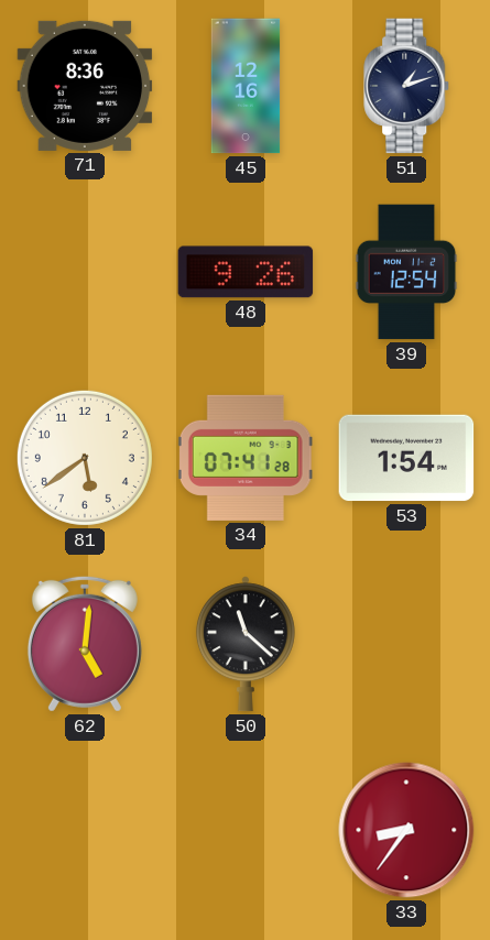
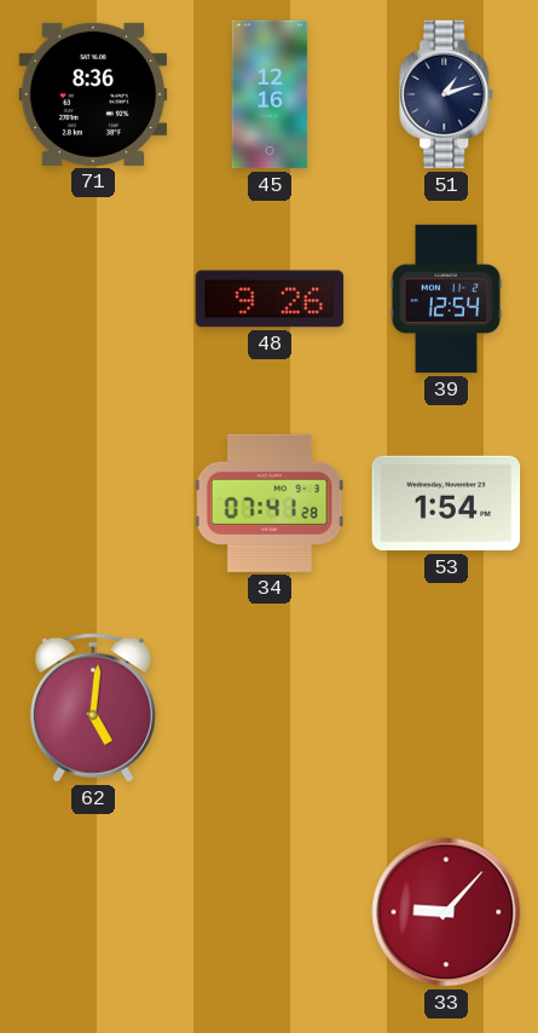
81: 5:39 -> none
50: 11:22 -> none
33: 8:36 -> 9:07
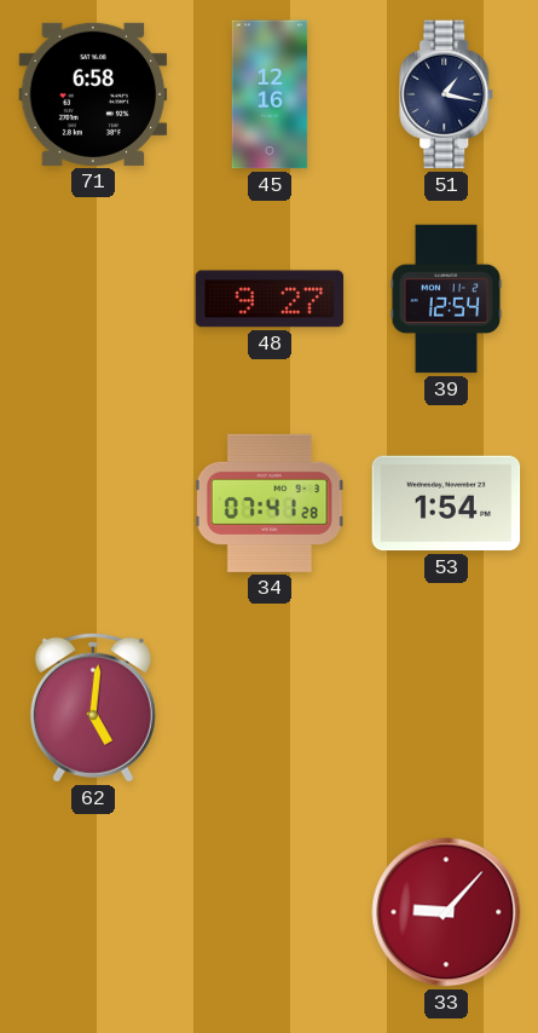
71: 8:36 -> 6:58
51: 1:12 -> 1:17
48: 9:26 -> 9:27
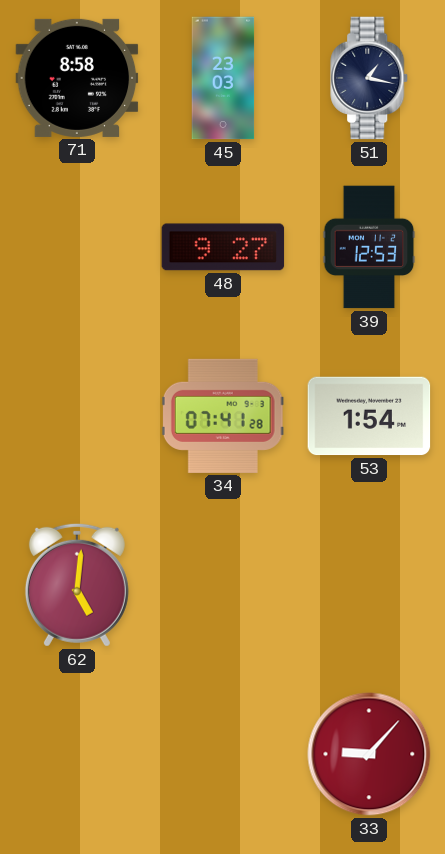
71: 6:58 -> 8:58
45: 12:16 -> 23:03
39: 12:54 -> 12:53
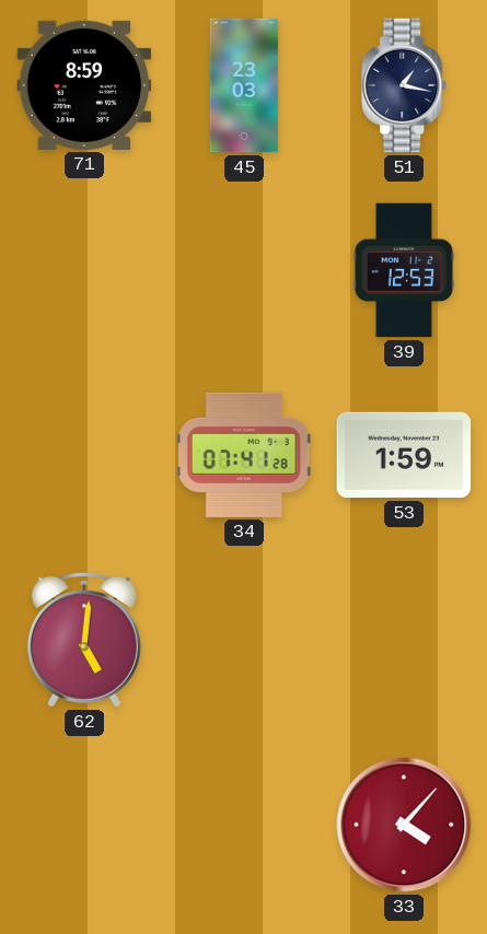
71: 8:58 -> 8:59
48: 9:27 -> none
53: 1:54 -> 1:59
33: 9:07 -> 4:07
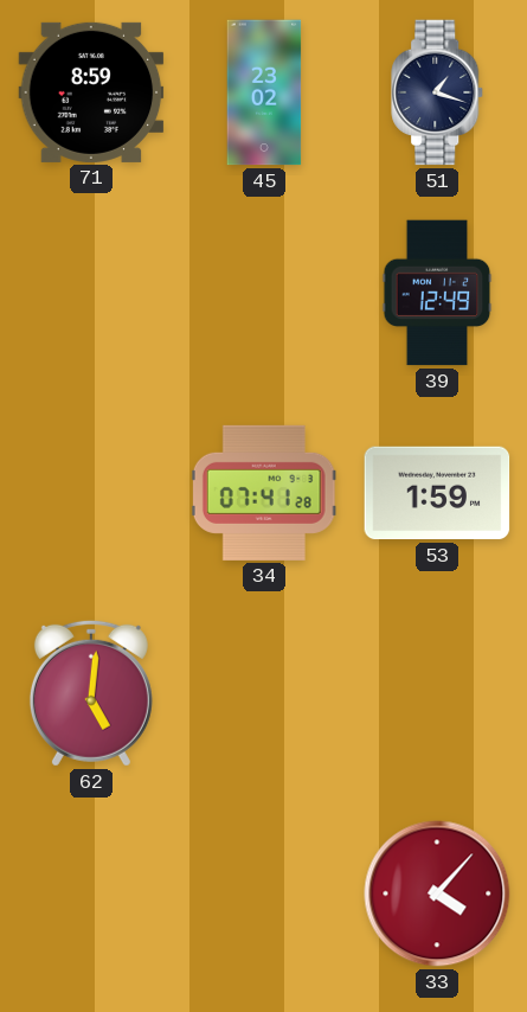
45: 23:03 -> 23:02
51: 1:17 -> 1:18
39: 12:53 -> 12:49
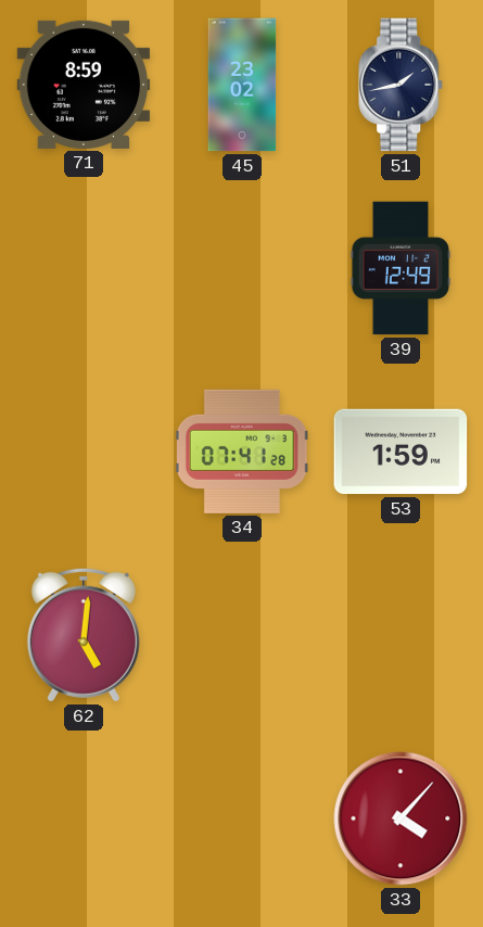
51: 1:18 -> 1:43
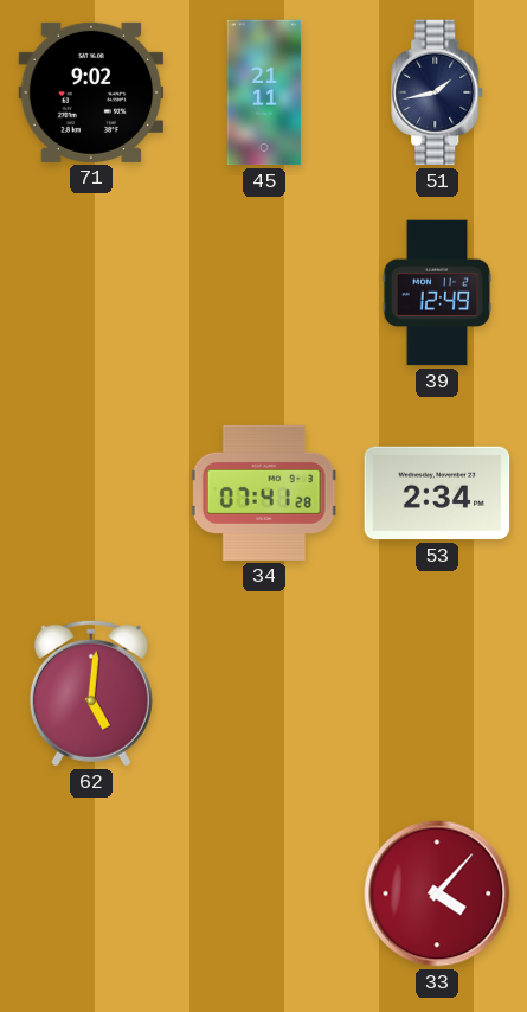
71: 8:59 -> 9:02
45: 23:02 -> 21:11
53: 1:59 -> 2:34
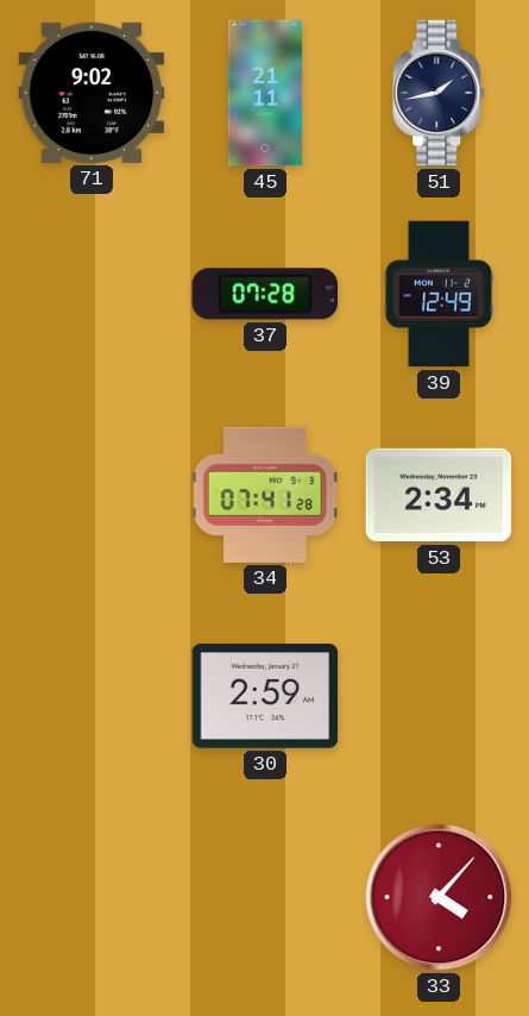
37: none -> 07:28
62: 5:01 -> none
30: none -> 2:59
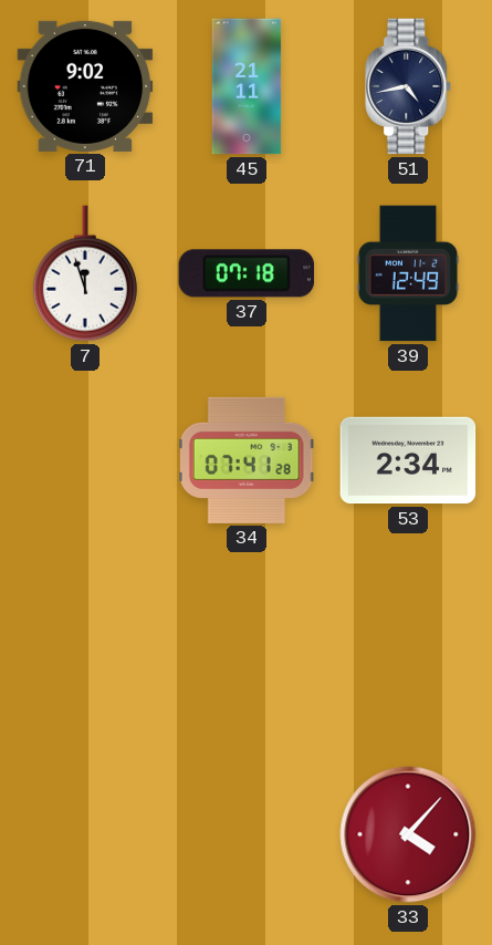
51: 1:43 -> 4:43
7: none -> 11:57
37: 07:28 -> 07:18
30: 2:59 -> none
